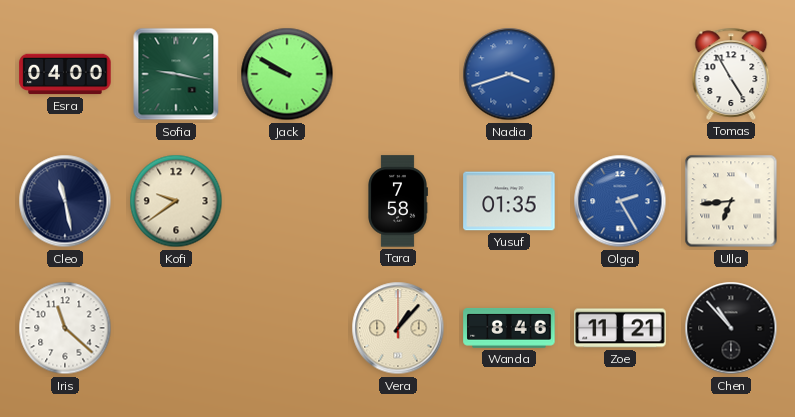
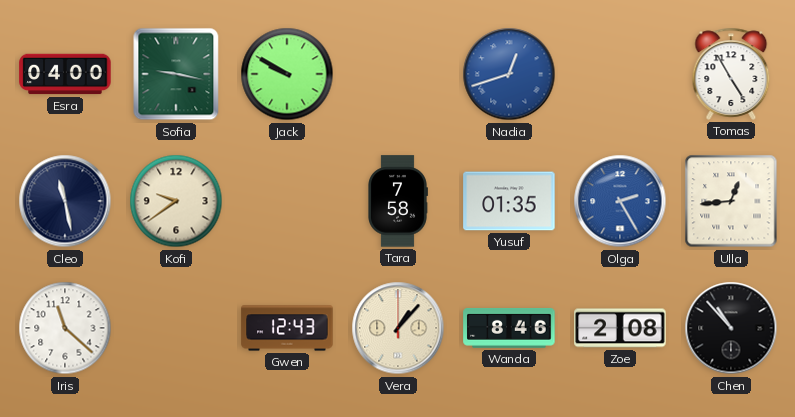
Nadia: 3:42 -> 12:42
Ulla: 6:44 -> 12:44
Gwen: none -> 12:43
Zoe: 11:21 -> 2:08
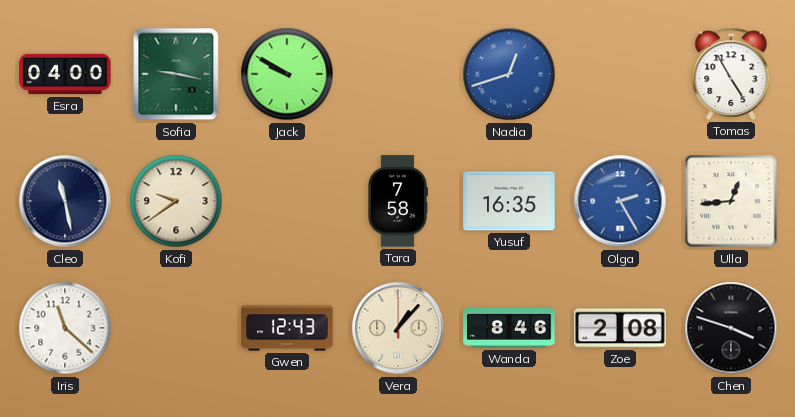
Yusuf: 01:35 -> 16:35
Chen: 10:53 -> 3:48
